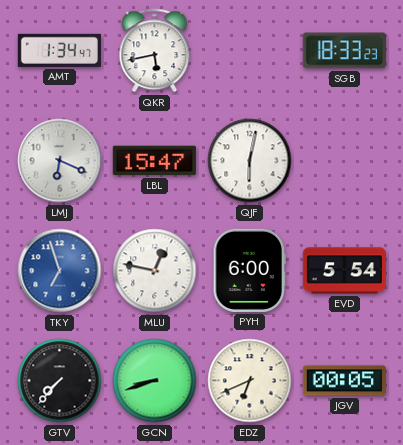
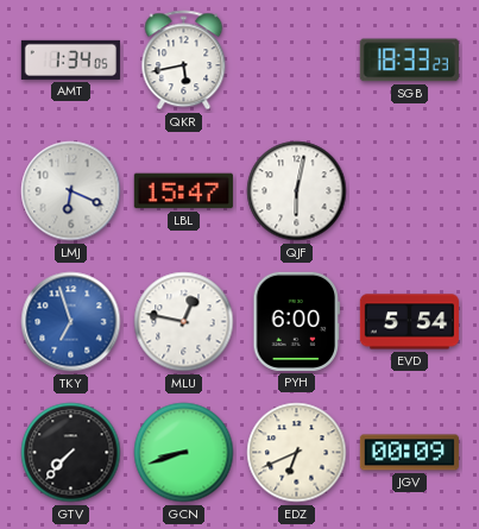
AMT: 1:34:47 -> 1:34:05
JGV: 00:05 -> 00:09
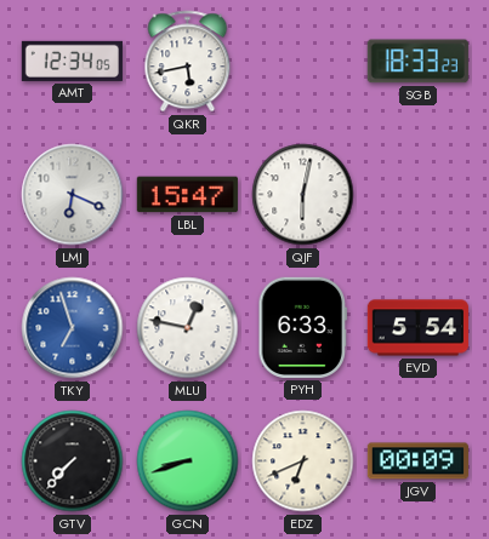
AMT: 1:34 -> 12:34
PYH: 6:00 -> 6:33
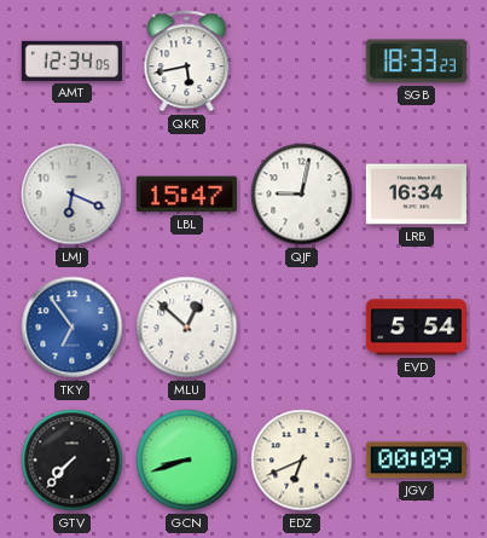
QJF: 6:02 -> 9:02
LRB: none -> 16:34
TKY: 6:57 -> 6:54
MLU: 12:47 -> 12:52
PYH: 6:33 -> none
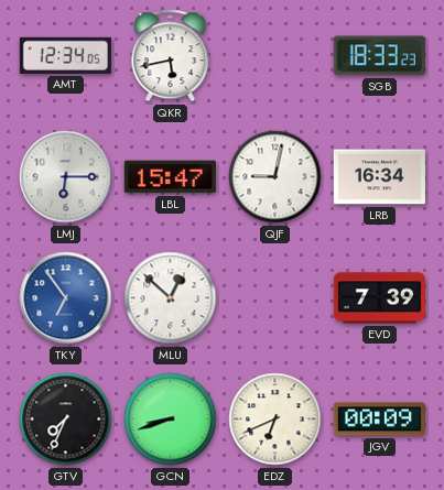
LMJ: 6:19 -> 6:15
EVD: 5:54 -> 7:39
GTV: 7:37 -> 7:34
